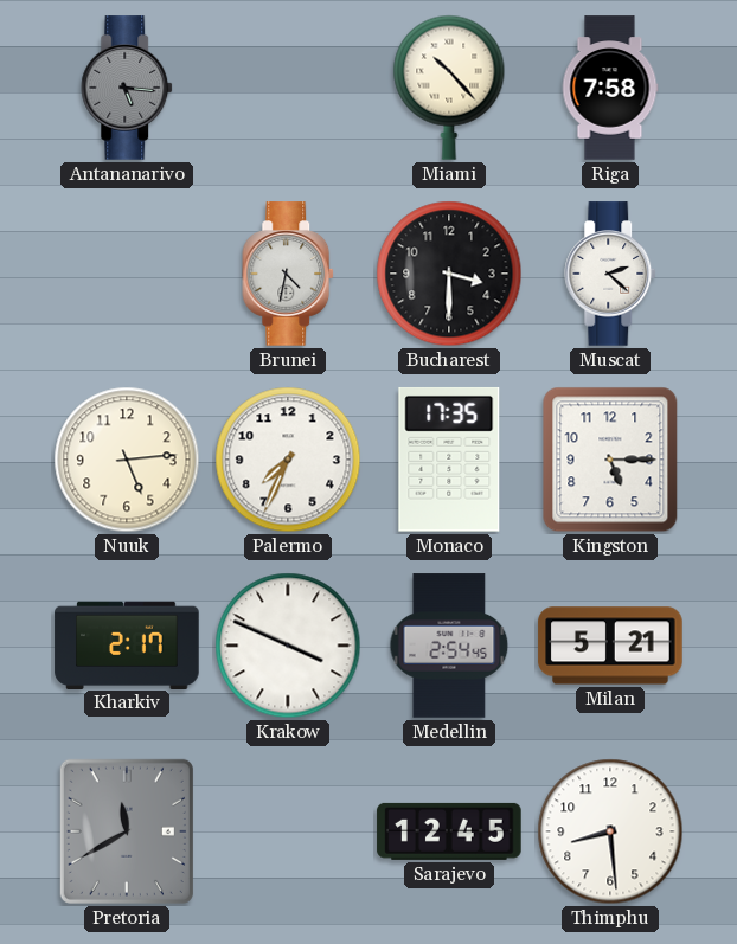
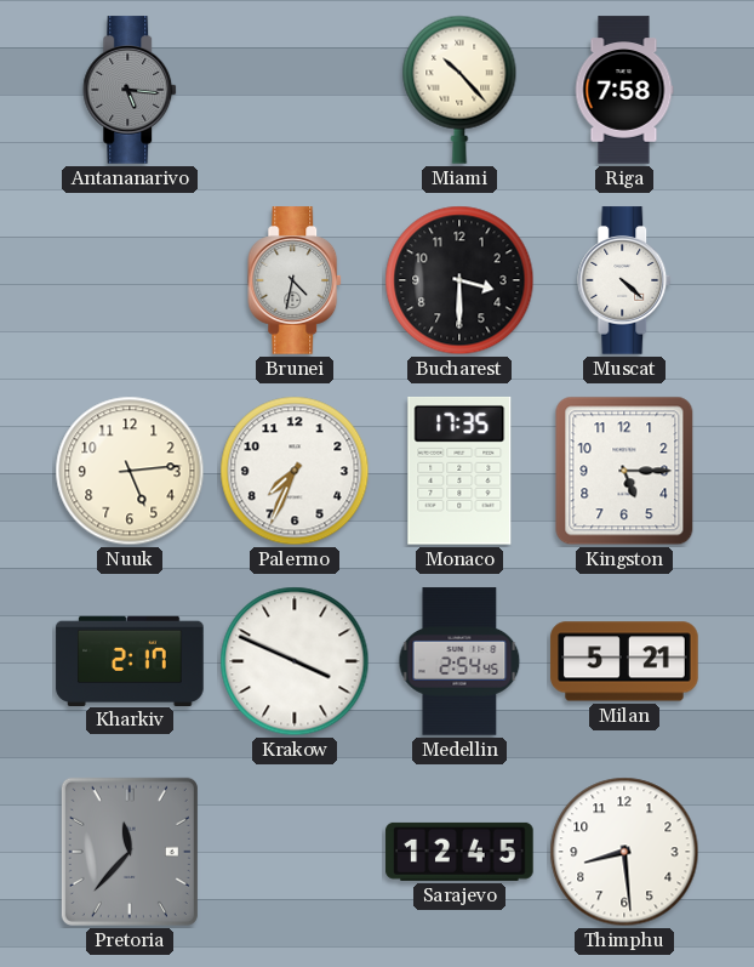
Muscat: 2:22 -> 4:22
Pretoria: 11:40 -> 11:37
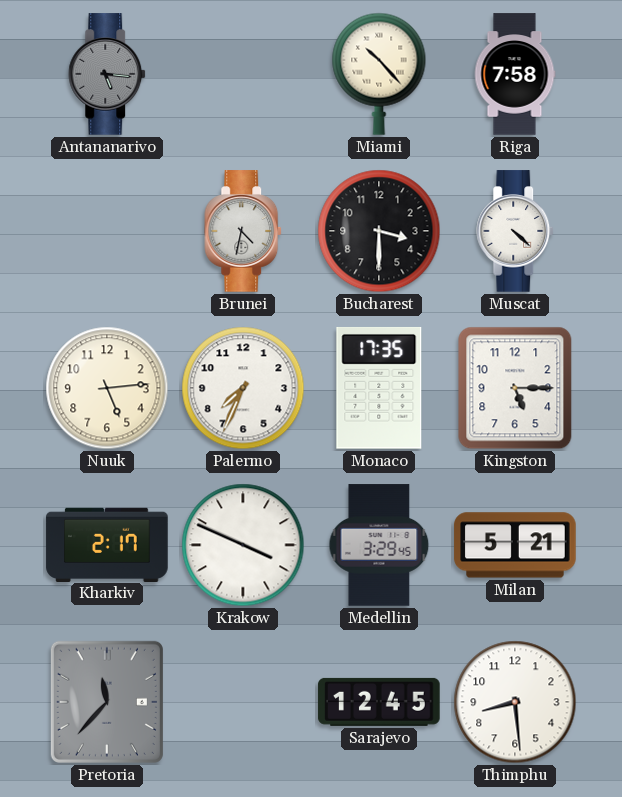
Medellin: 2:54 -> 3:29
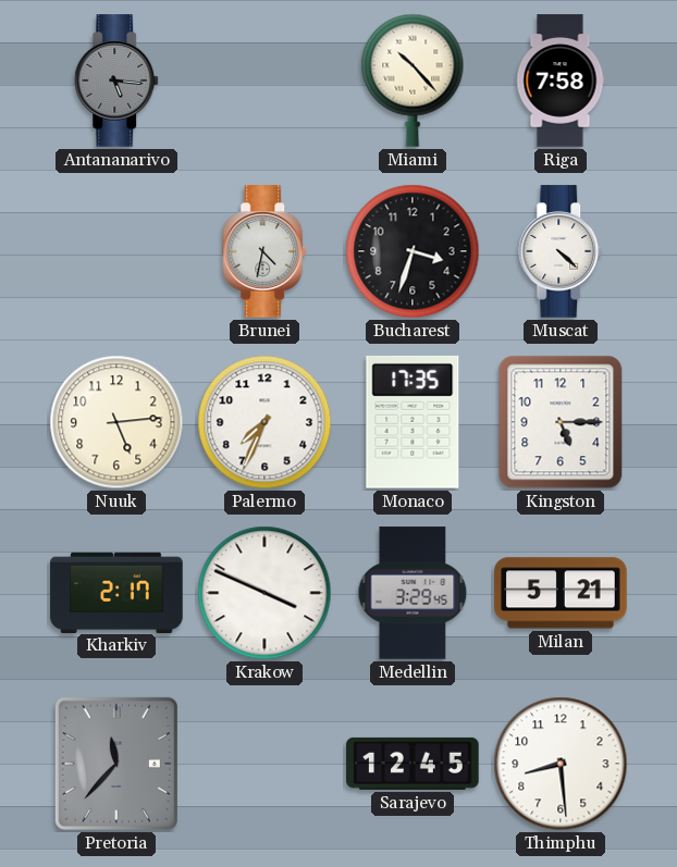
Bucharest: 3:30 -> 3:33
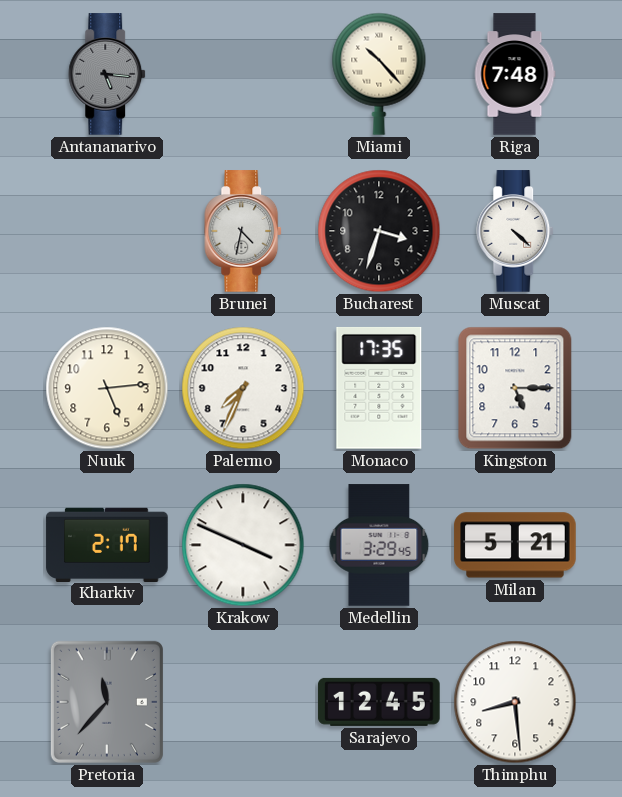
Riga: 7:58 -> 7:48
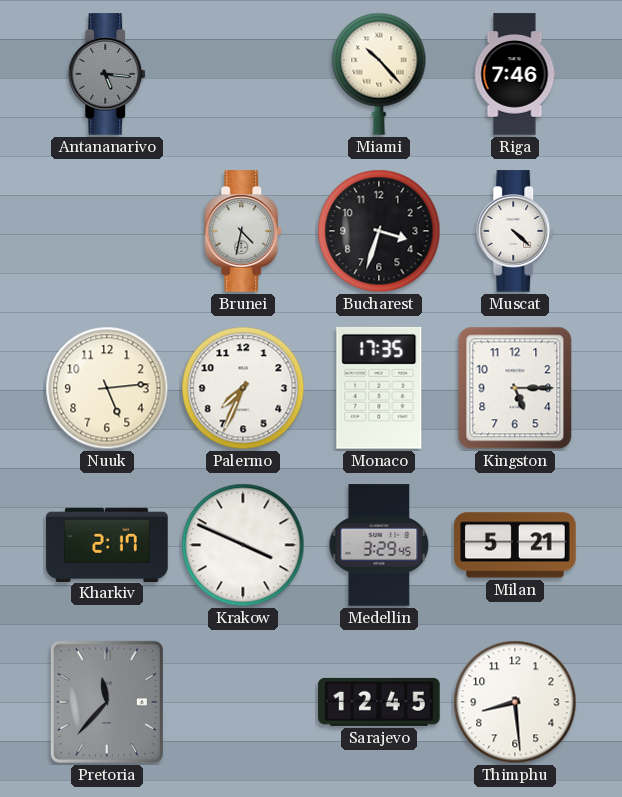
Riga: 7:48 -> 7:46
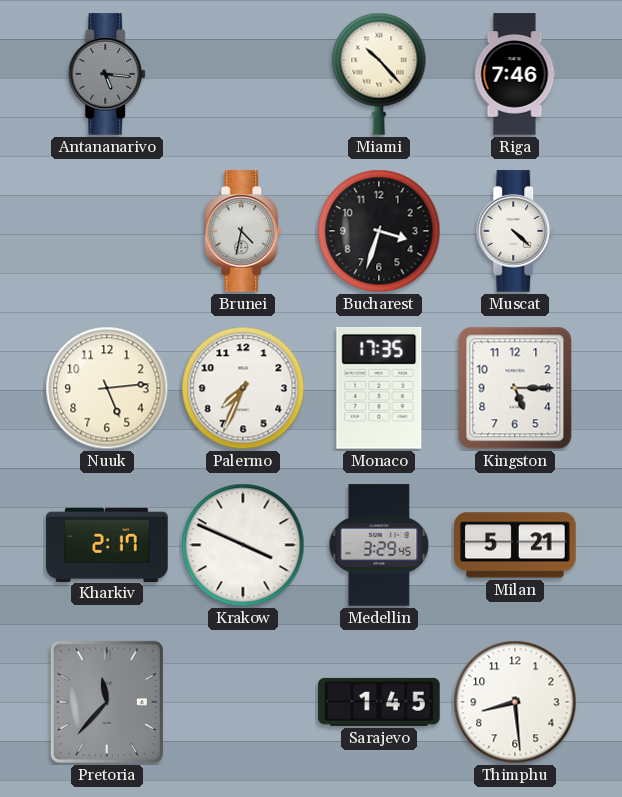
Sarajevo: 12:45 -> 1:45
